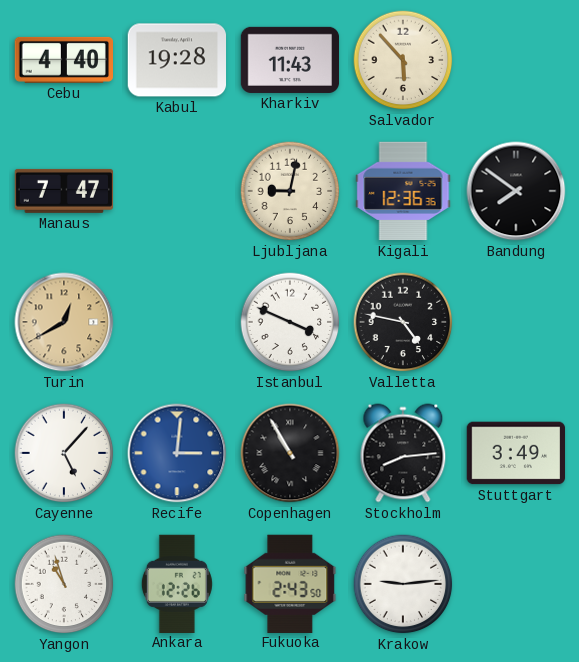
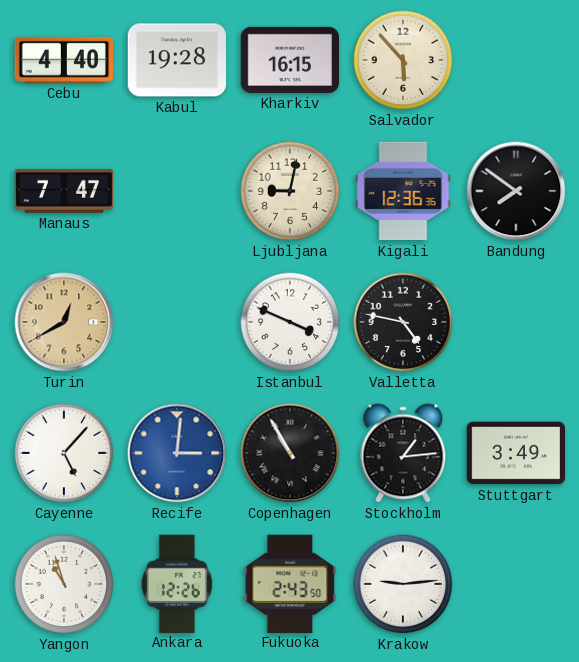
Kharkiv: 11:43 -> 16:15
Stockholm: 8:14 -> 1:14
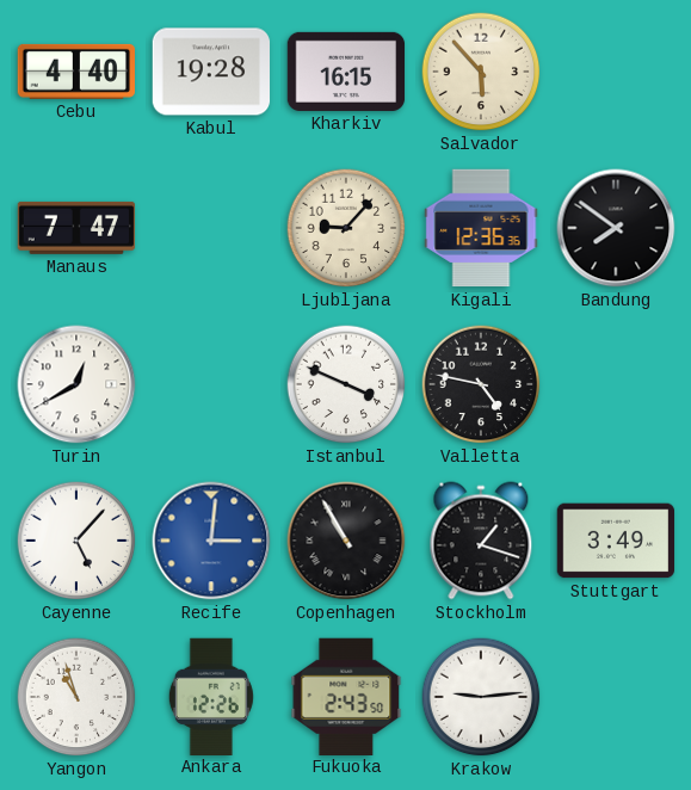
Ljubljana: 9:02 -> 9:07
Turin dial: champagne -> white
Stockholm: 1:14 -> 1:18
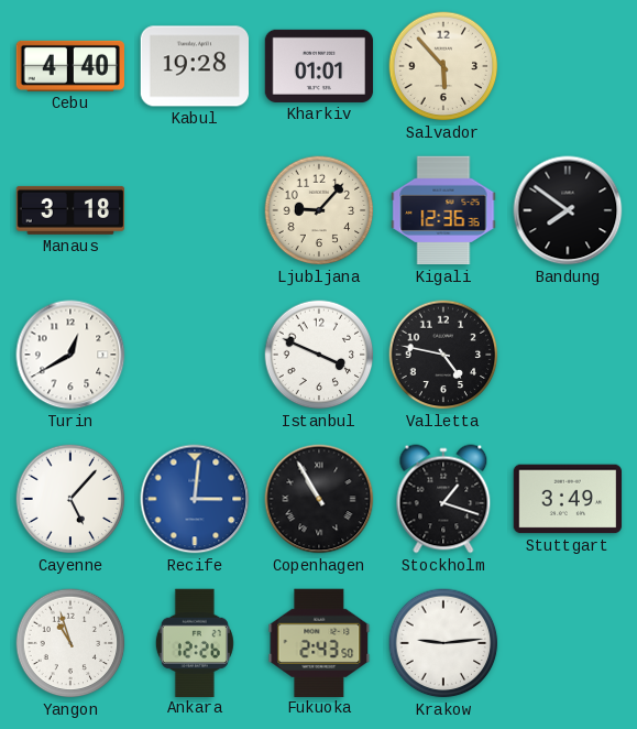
Kharkiv: 16:15 -> 01:01
Manaus: 7:47 -> 3:18
